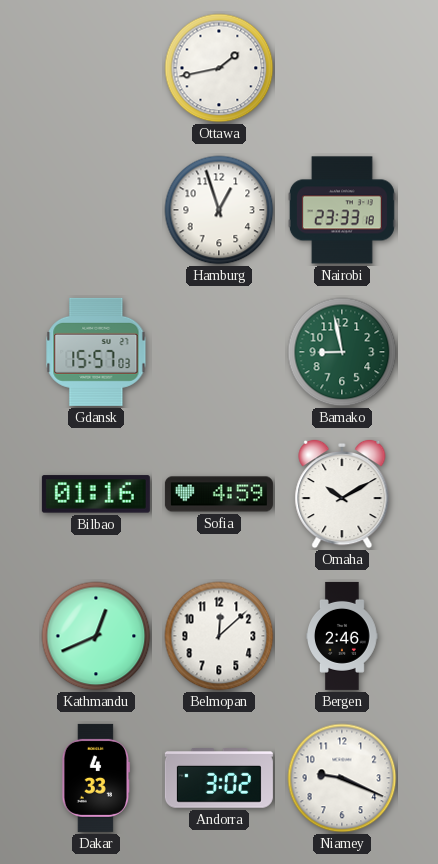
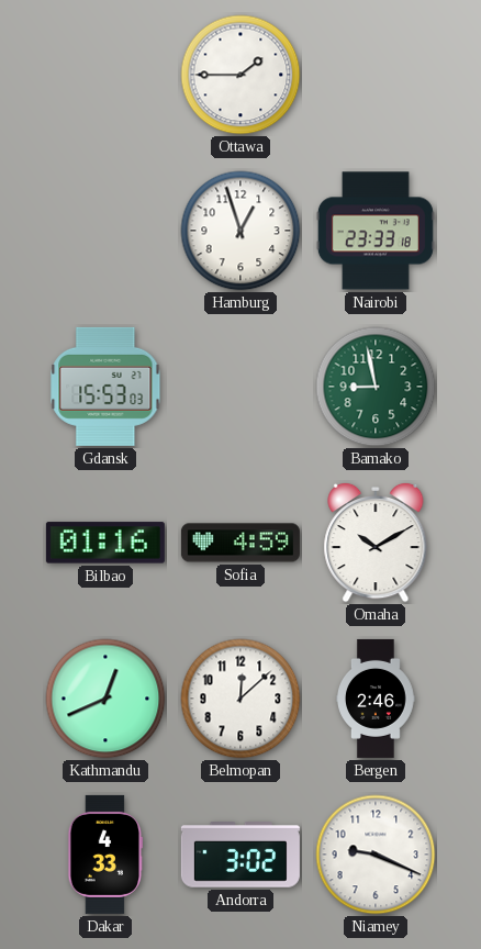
Ottawa: 1:43 -> 1:45
Gdansk: 15:57 -> 15:53
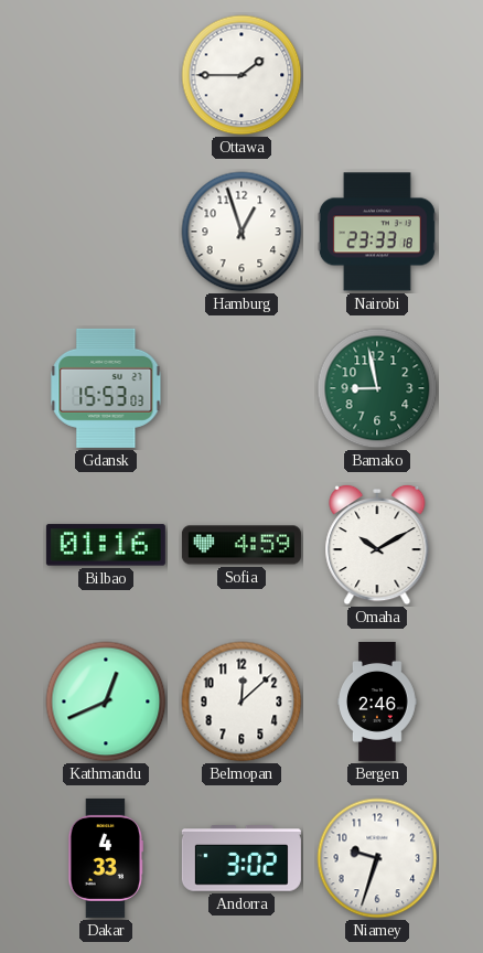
Niamey: 9:19 -> 9:33
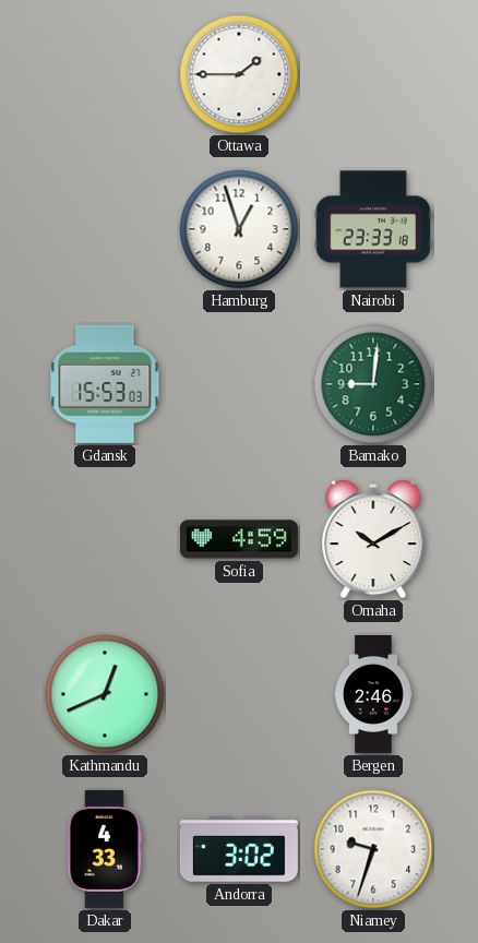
Bamako: 8:58 -> 9:01
Bilbao: 01:16 -> none
Belmopan: 12:08 -> none
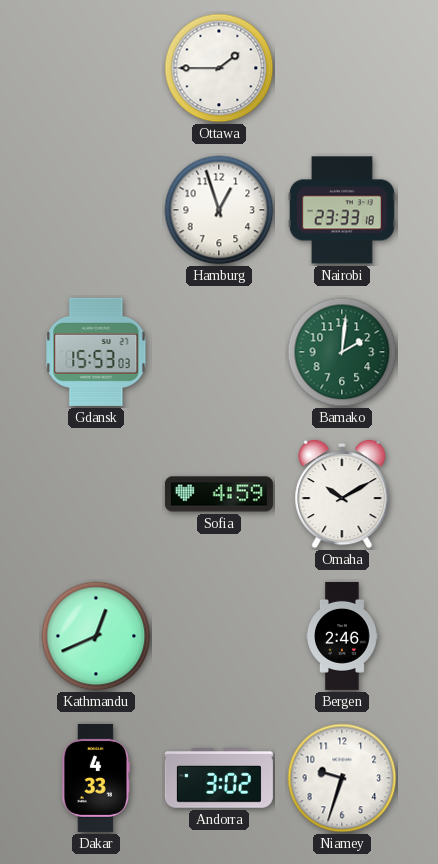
Bamako: 9:01 -> 2:01
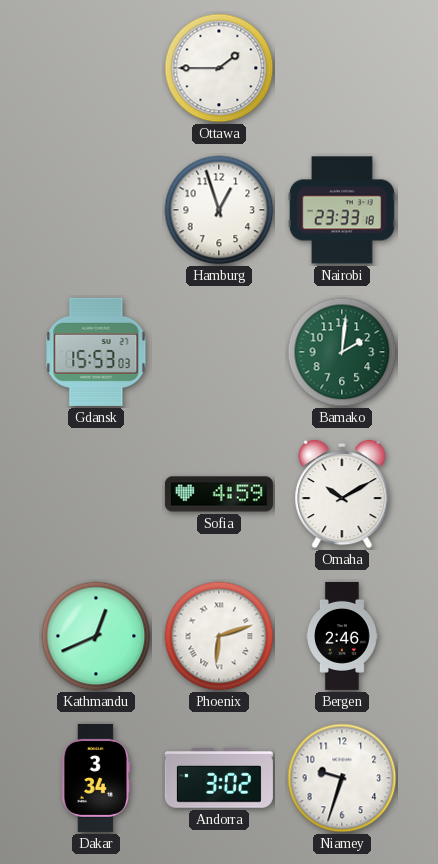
Phoenix: none -> 6:12
Dakar: 4:33 -> 3:34
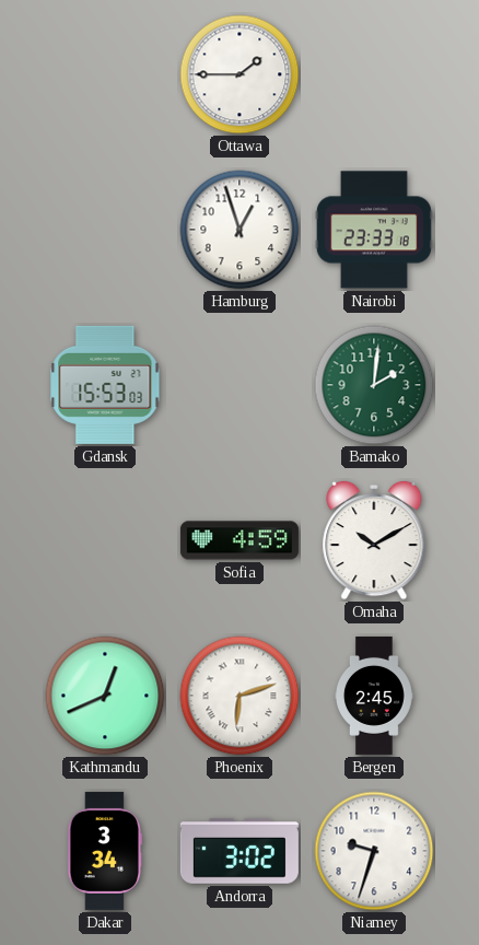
Bergen: 2:46 -> 2:45
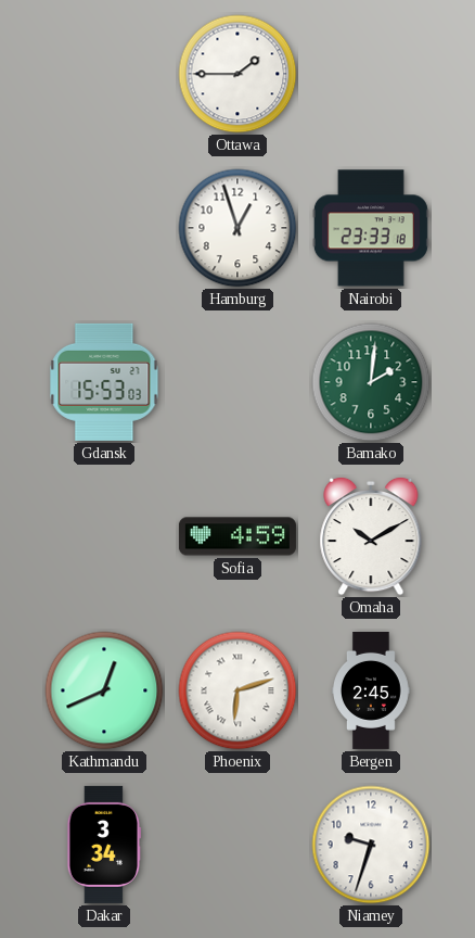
Andorra: 3:02 -> none
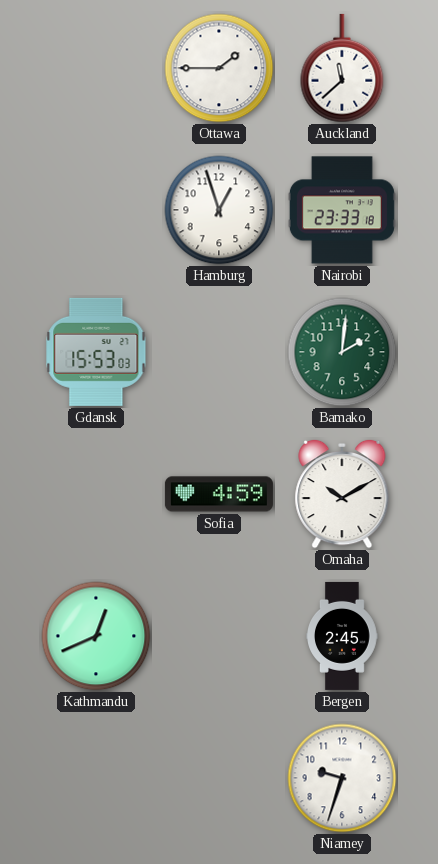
Auckland: none -> 11:38
Phoenix: 6:12 -> none
Dakar: 3:34 -> none
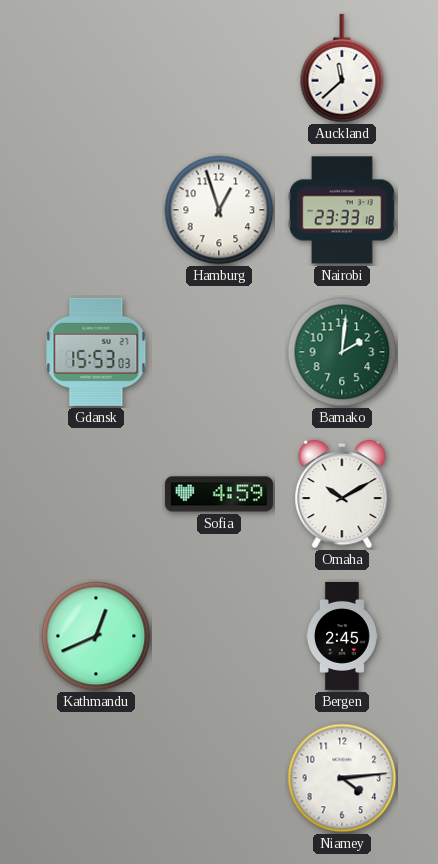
Ottawa: 1:45 -> none
Niamey: 9:33 -> 4:14
